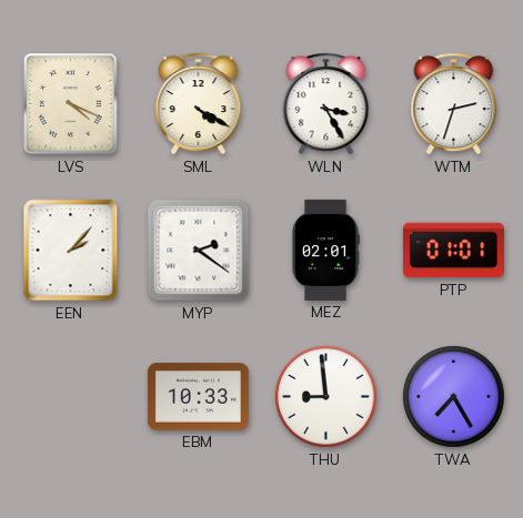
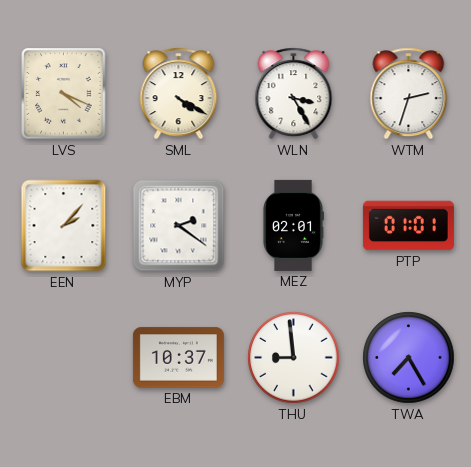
EBM: 10:33 -> 10:37
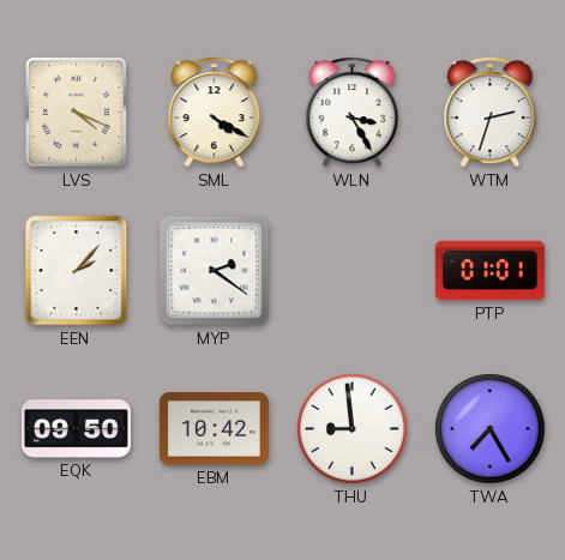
MEZ: 02:01 -> none
EQK: none -> 09:50
EBM: 10:37 -> 10:42
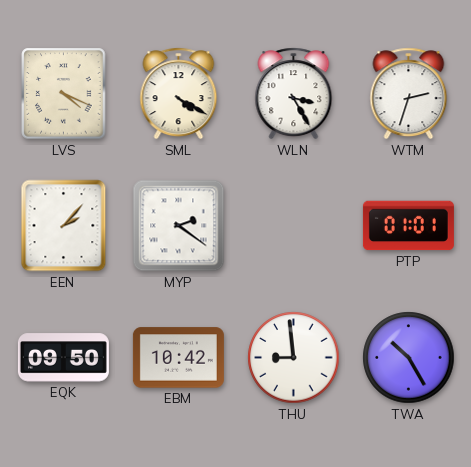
TWA: 7:25 -> 10:25
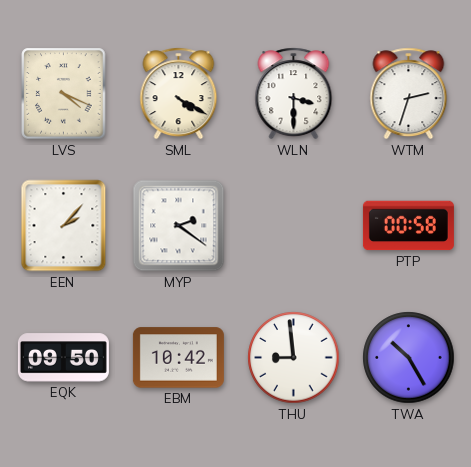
WLN: 3:25 -> 3:30
PTP: 01:01 -> 00:58
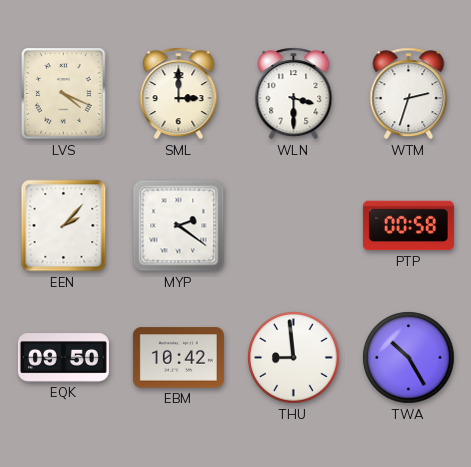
SML: 4:20 -> 3:00
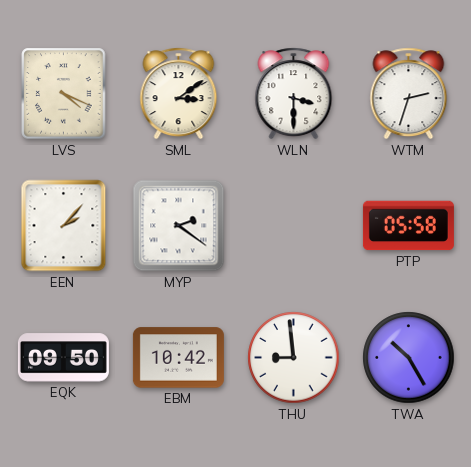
SML: 3:00 -> 3:09
PTP: 00:58 -> 05:58
